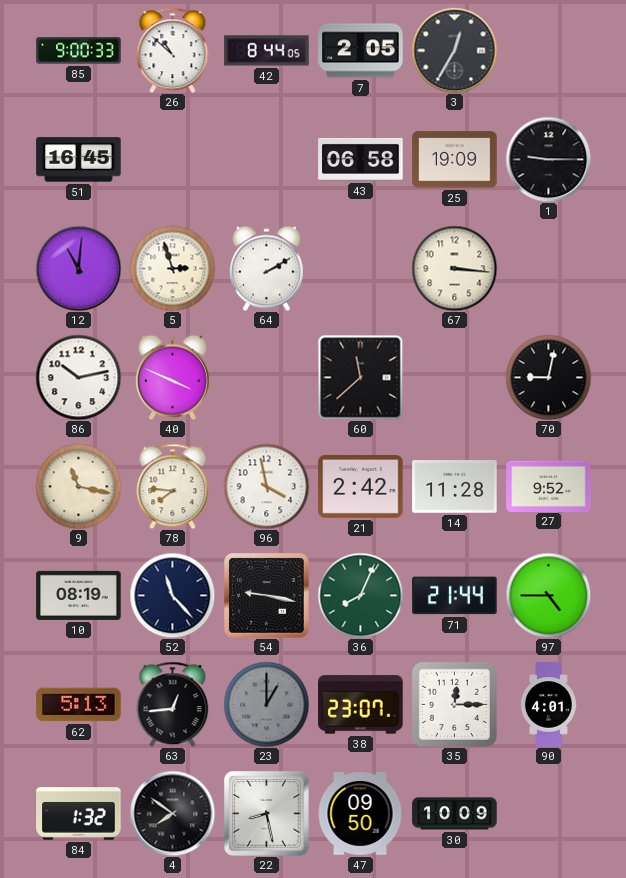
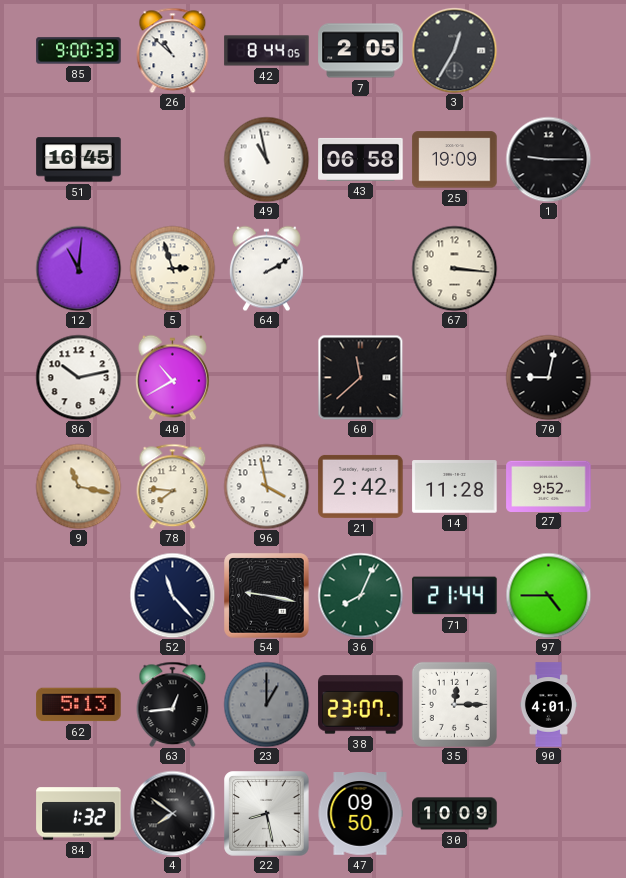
49: none -> 10:58
40: 3:49 -> 10:40
10: 08:19 -> none
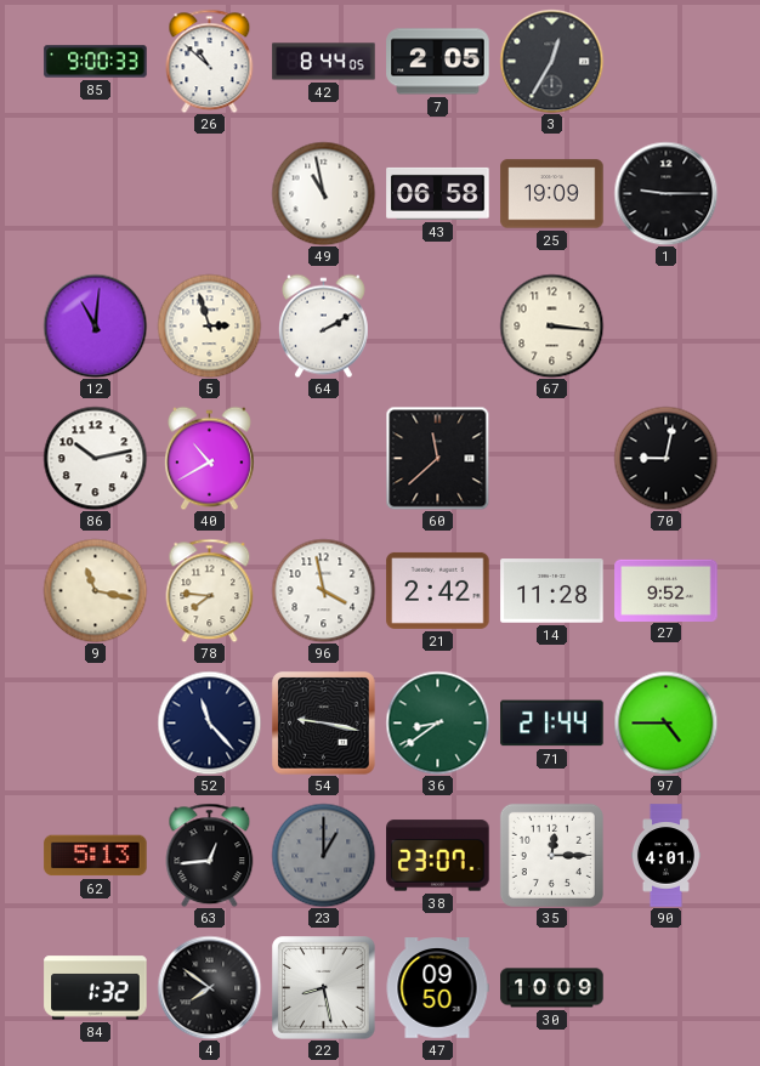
51: 16:45 -> none
36: 8:04 -> 8:39
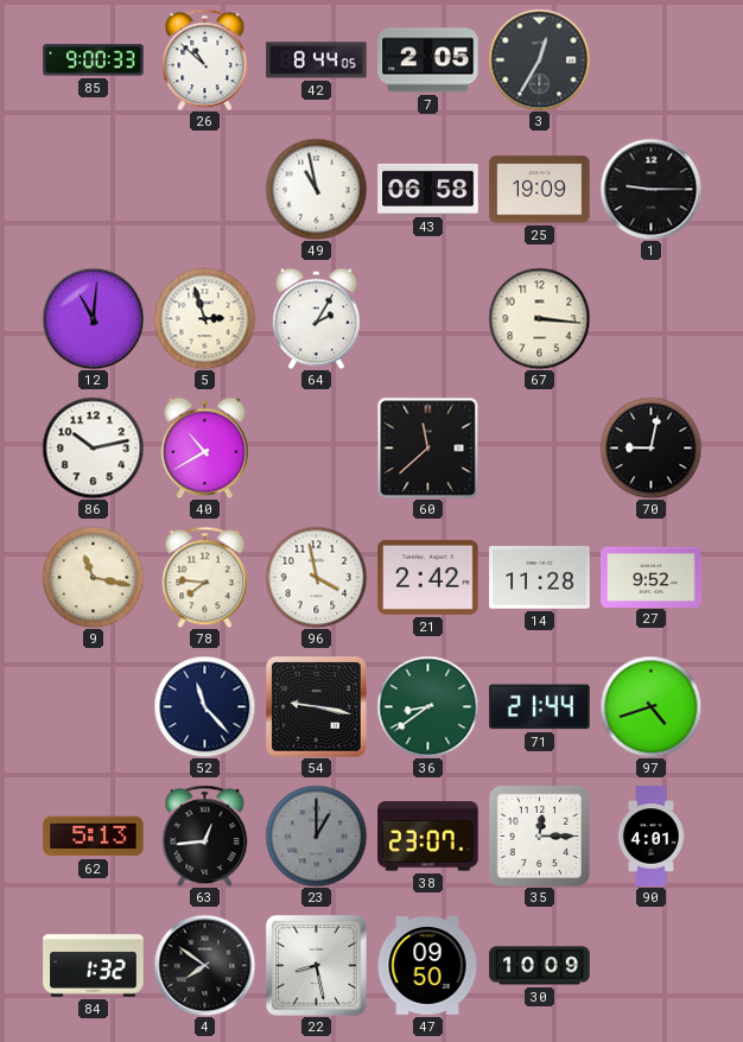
64: 2:10 -> 2:05
97: 4:45 -> 4:42
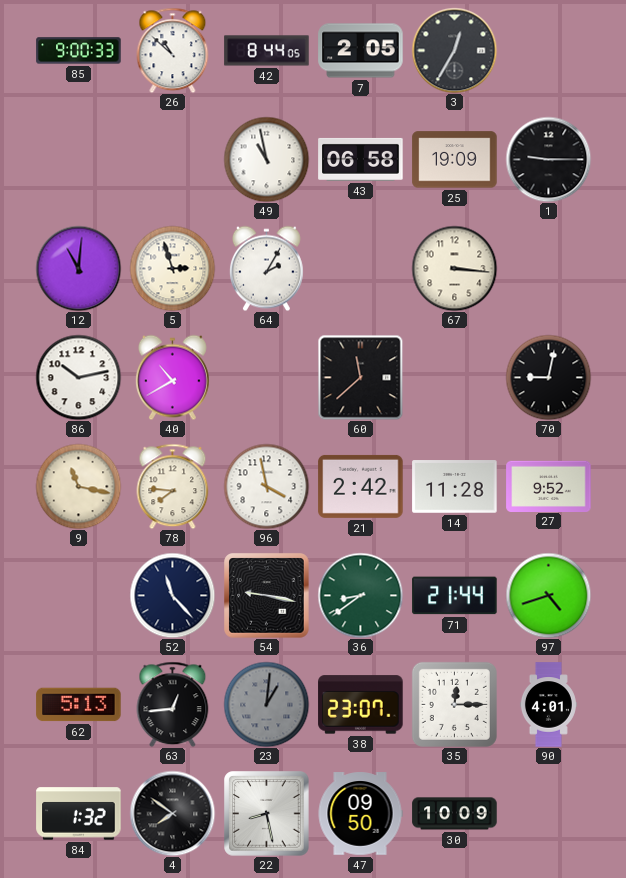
23: 1:00 -> 1:01
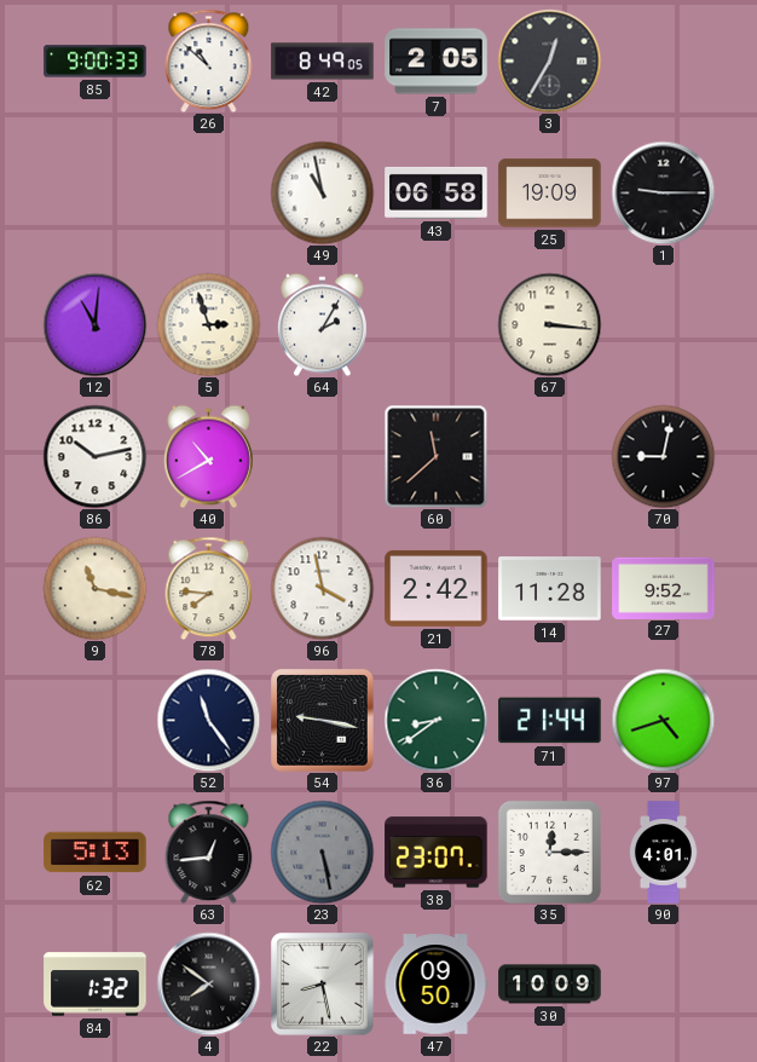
42: 8:44 -> 8:49
52: 11:23 -> 11:24
23: 1:01 -> 5:28
